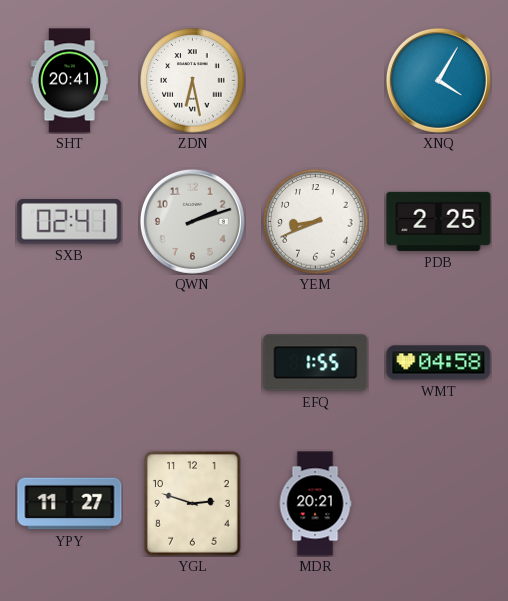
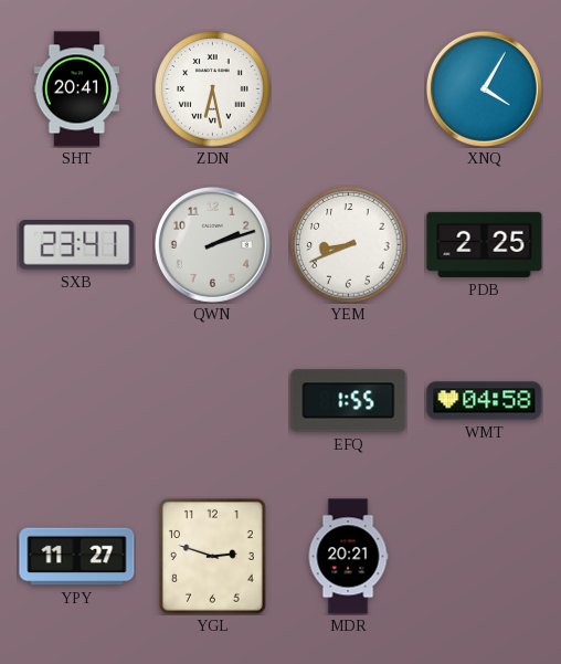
SXB: 02:41 -> 23:41
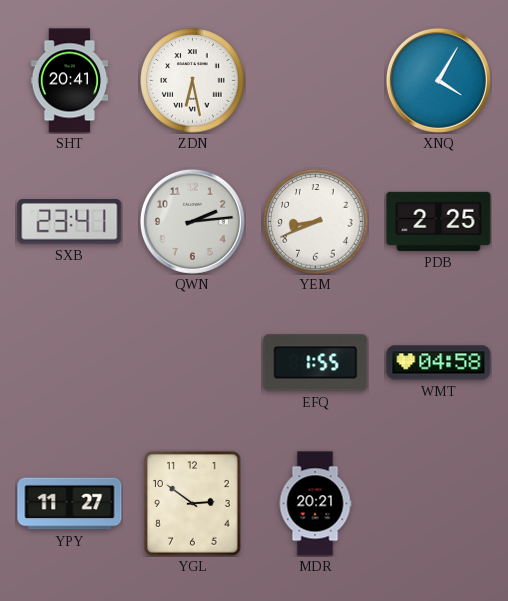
QWN: 2:12 -> 2:14
YGL: 2:48 -> 2:51
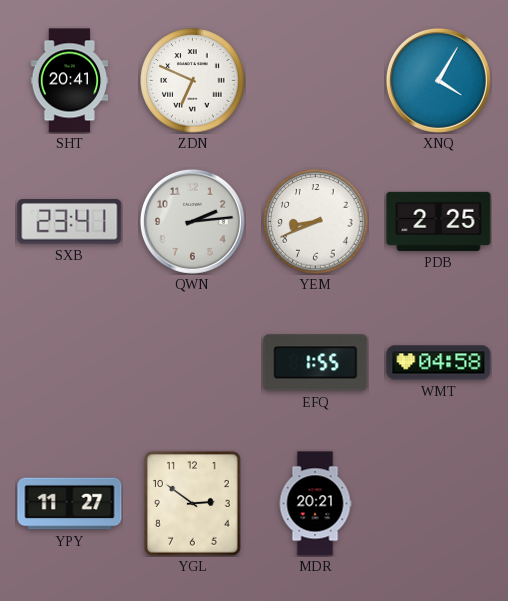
ZDN: 6:28 -> 6:49
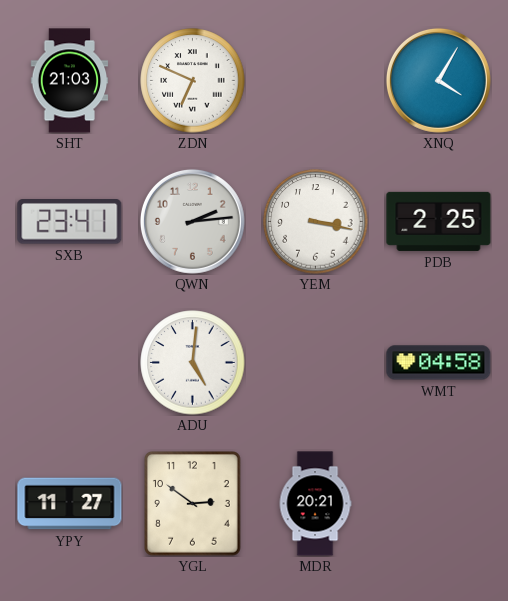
SHT: 20:41 -> 21:03
YEM: 8:41 -> 3:17
ADU: none -> 5:01
EFQ: 1:55 -> none
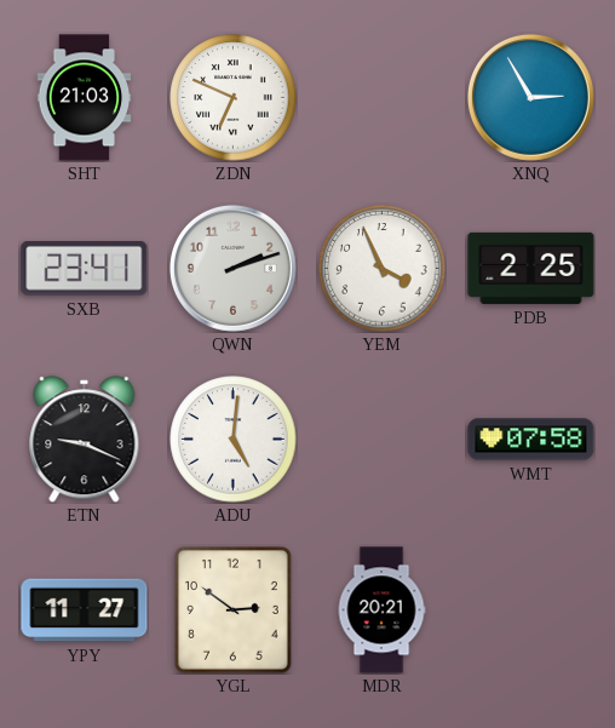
XNQ: 4:05 -> 2:55
QWN: 2:14 -> 2:12
YEM: 3:17 -> 3:56
ETN: none -> 9:19
WMT: 04:58 -> 07:58
